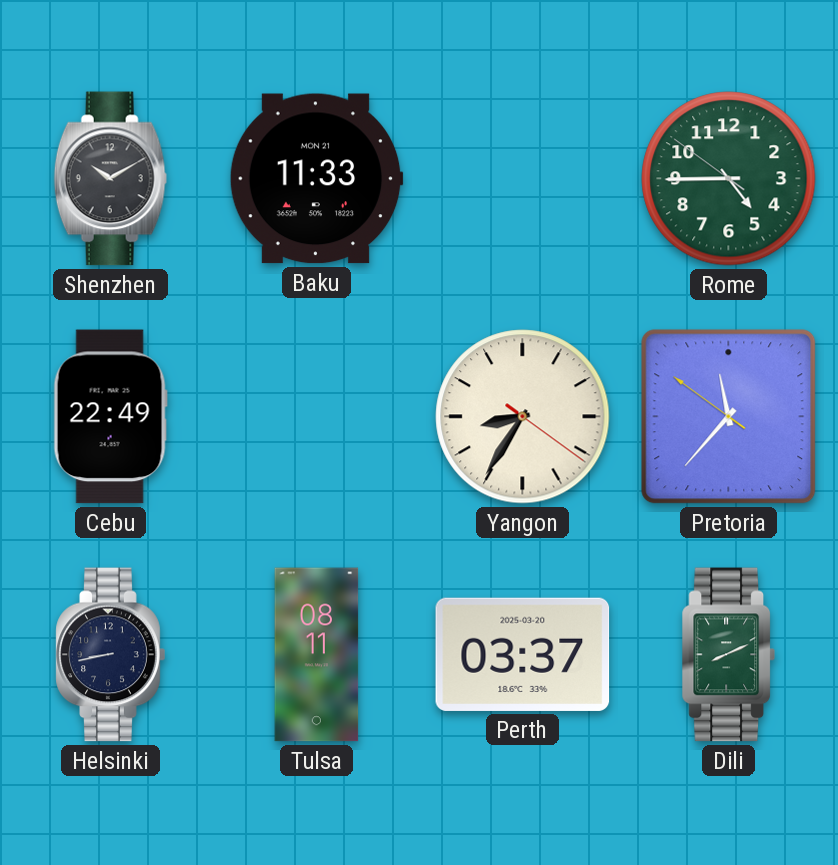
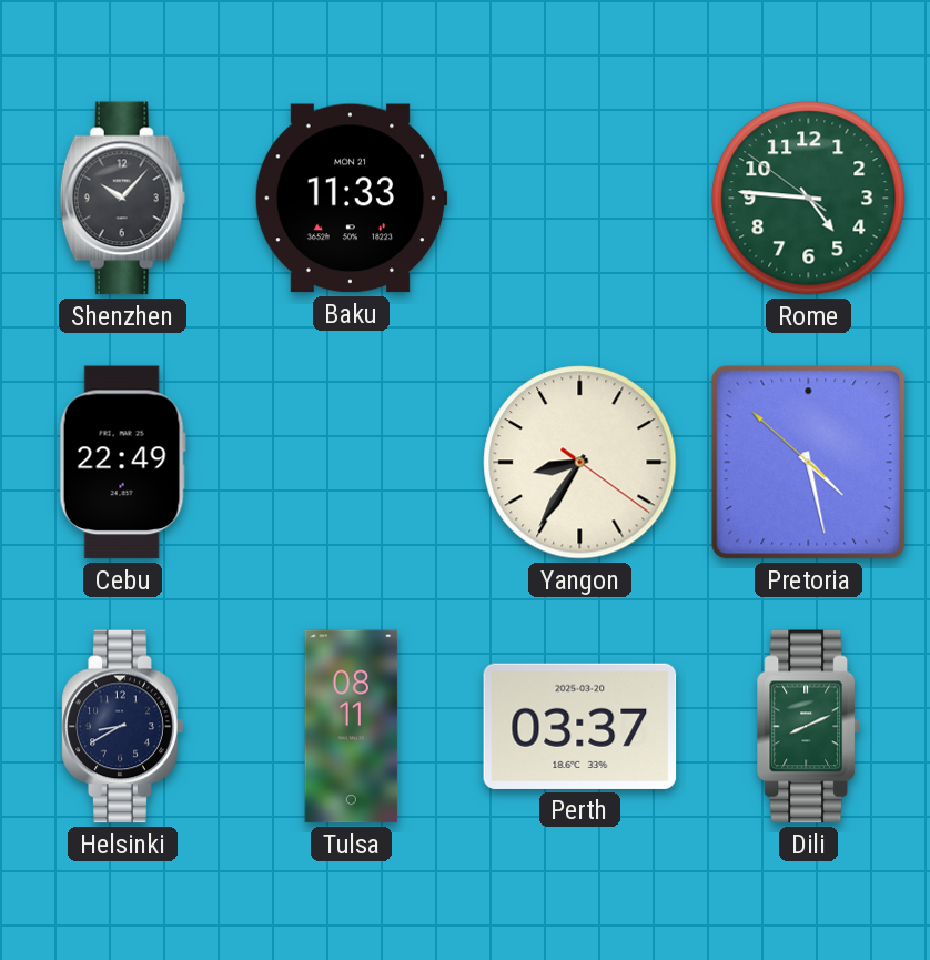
Shenzhen: 10:10 -> 10:07
Rome: 4:44 -> 4:45
Pretoria: 11:36 -> 4:27
Helsinki: 8:43 -> 8:40
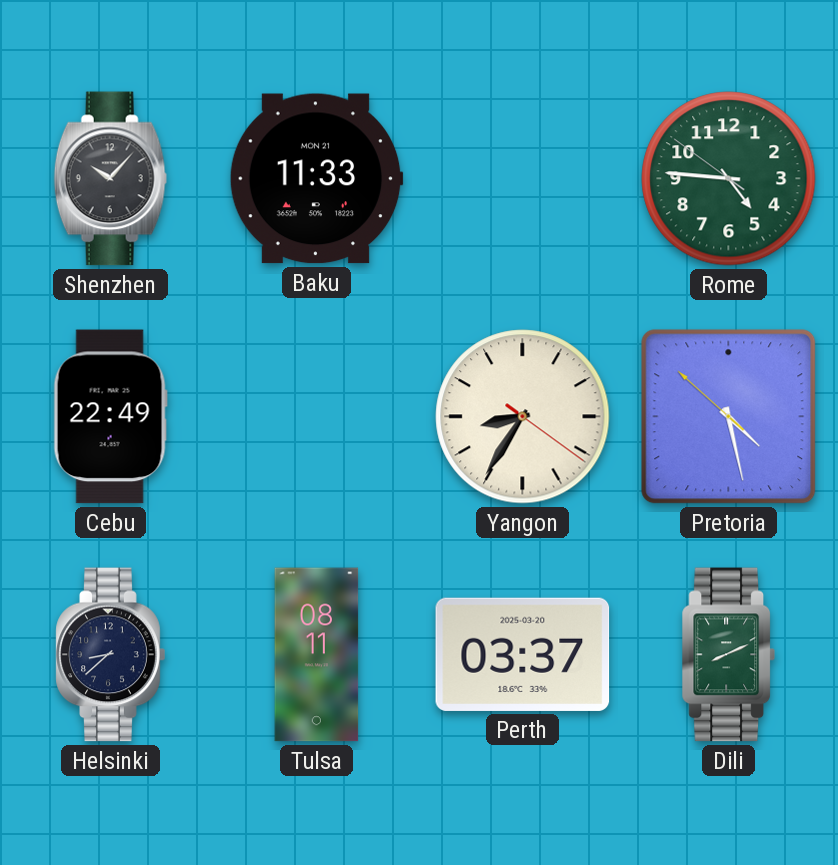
Helsinki: 8:40 -> 8:38
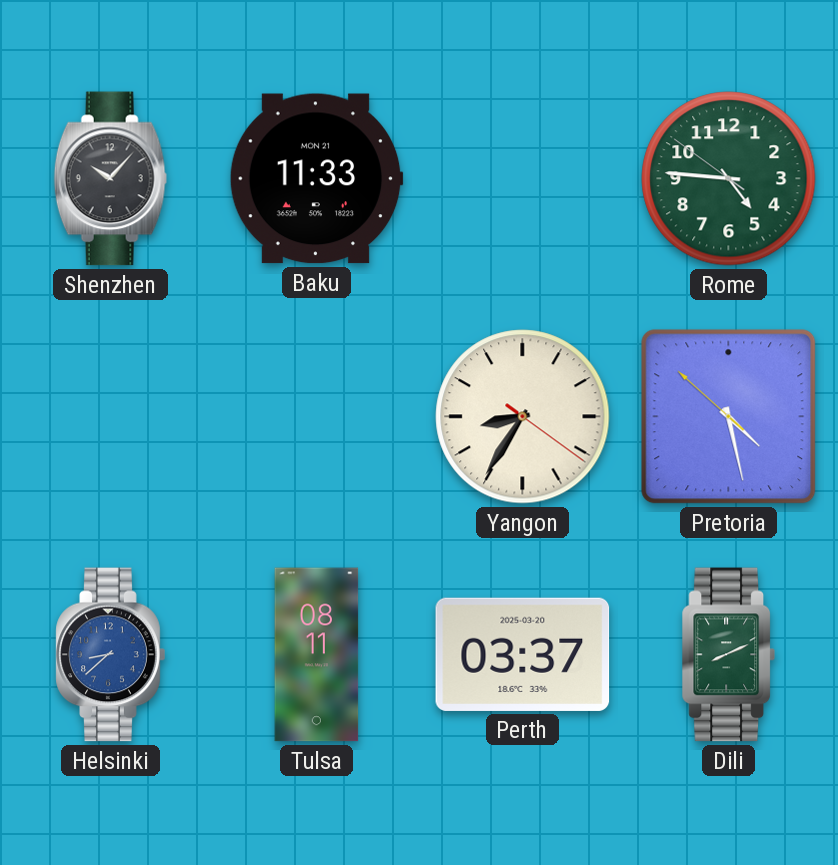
Cebu: 22:49 -> none
Helsinki dial: navy -> blue
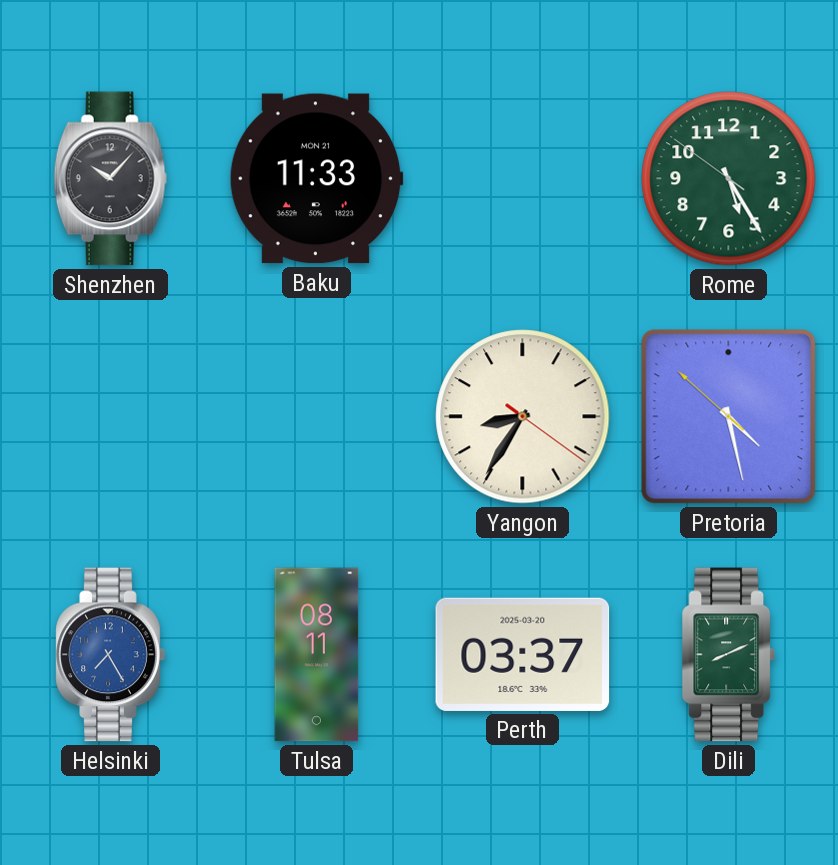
Rome: 4:45 -> 5:24
Helsinki: 8:38 -> 7:25
